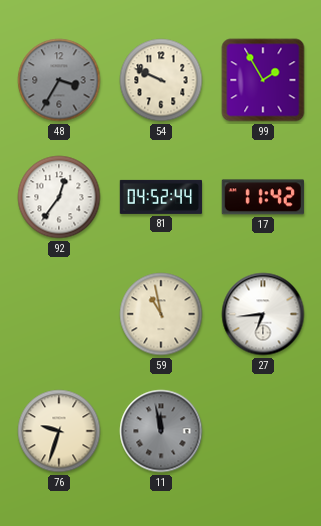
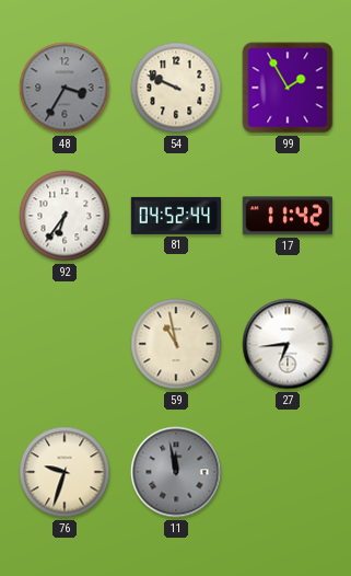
92: 12:36 -> 6:36
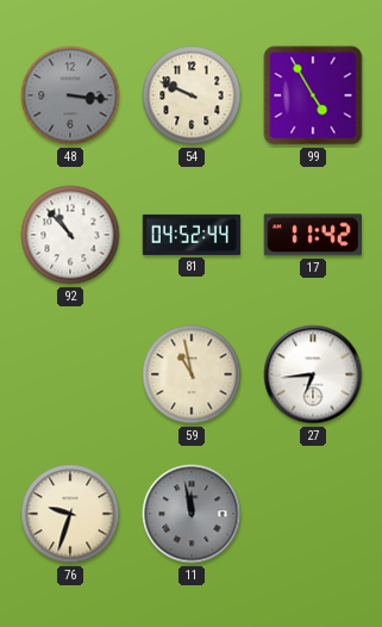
48: 3:35 -> 3:16
99: 1:55 -> 4:55
92: 6:36 -> 10:53
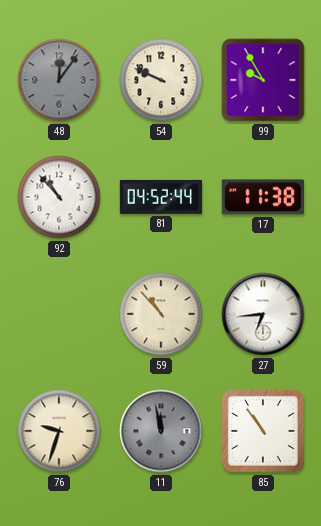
48: 3:16 -> 12:06
99: 4:55 -> 9:55
17: 11:42 -> 11:38
59: 10:58 -> 10:53
85: none -> 10:54
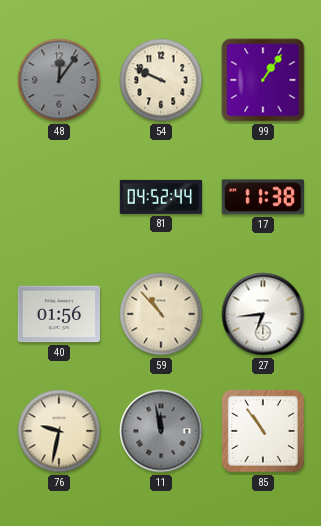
99: 9:55 -> 1:06
92: 10:53 -> none
40: none -> 01:56
76: 9:33 -> 9:32
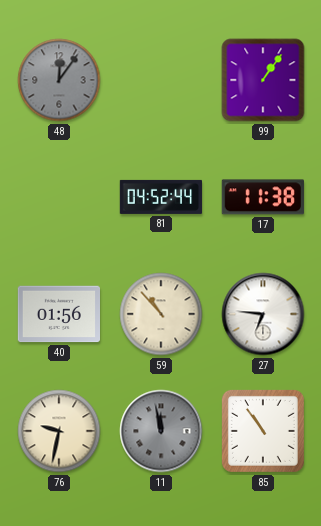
54: 9:49 -> none
27: 6:44 -> 6:46
